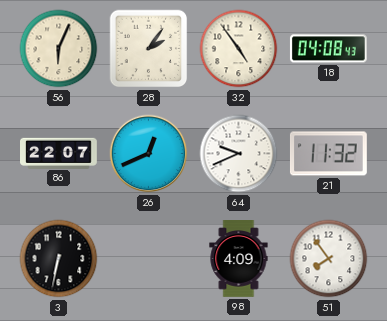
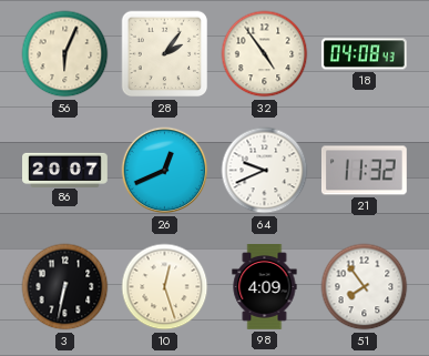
86: 22:07 -> 20:07
10: none -> 12:27
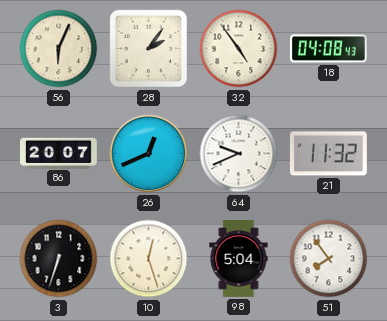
3: 6:32 -> 6:33
98: 4:09 -> 5:04
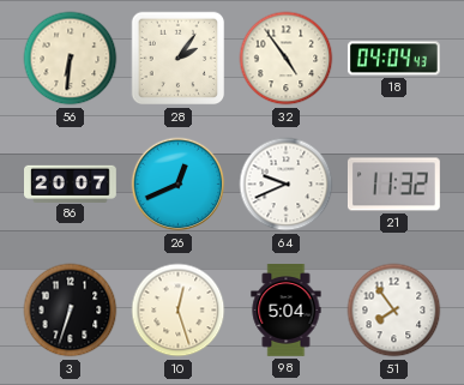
56: 6:04 -> 6:31
18: 04:08 -> 04:04
